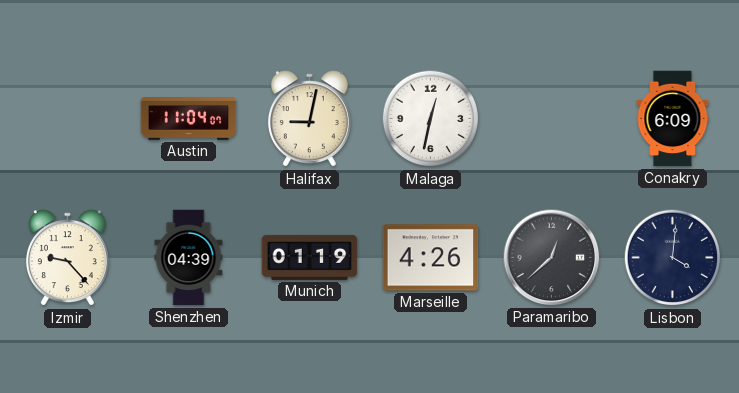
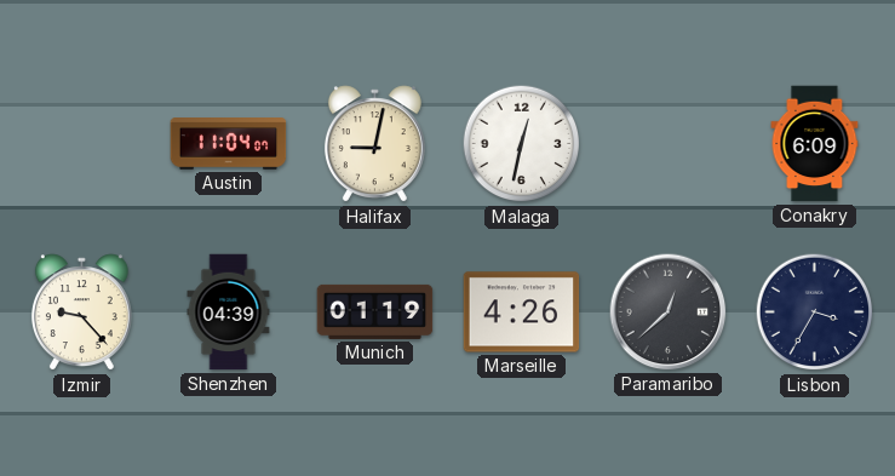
Lisbon: 4:01 -> 3:35
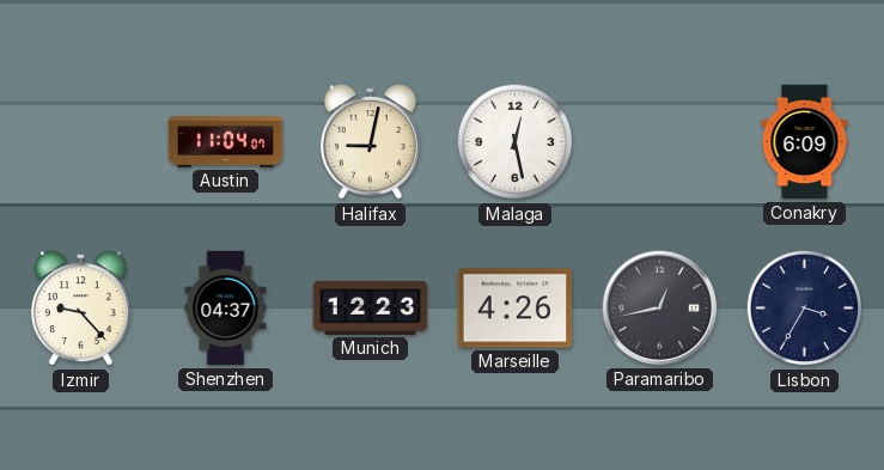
Malaga: 12:32 -> 12:28
Shenzhen: 04:39 -> 04:37
Munich: 01:19 -> 12:23
Paramaribo: 12:38 -> 12:43
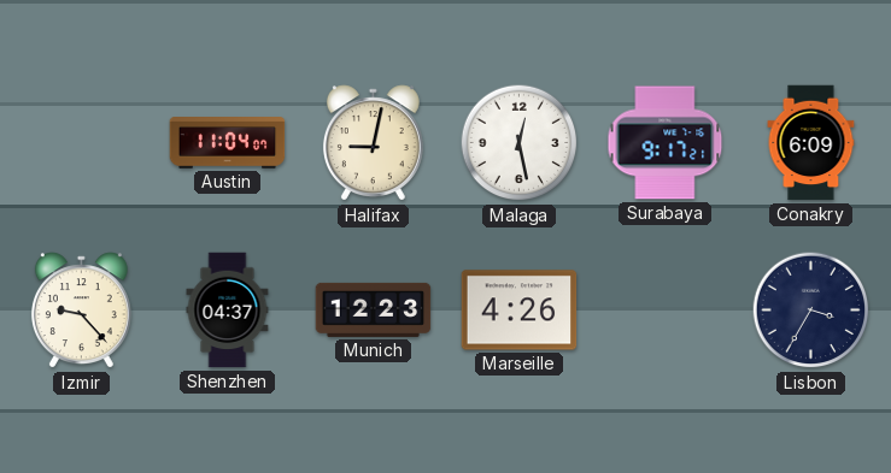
Surabaya: none -> 9:17
Paramaribo: 12:43 -> none
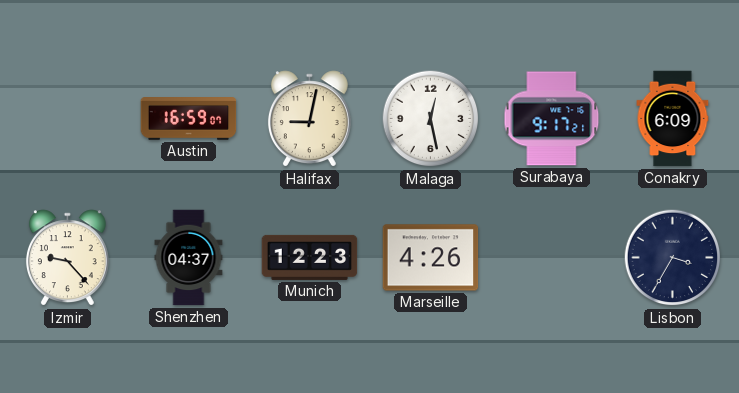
Austin: 11:04 -> 16:59
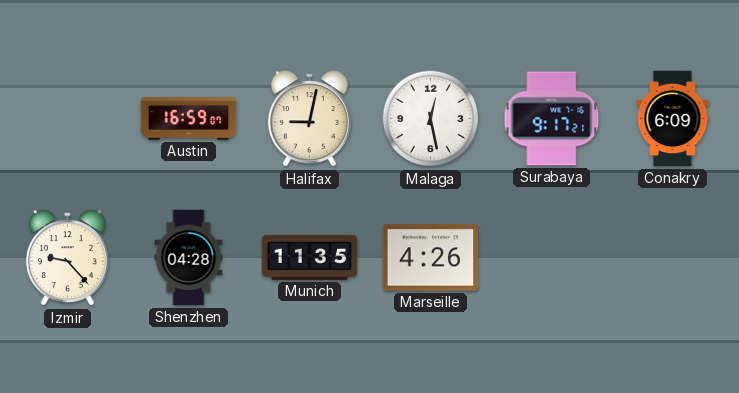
Shenzhen: 04:37 -> 04:28
Munich: 12:23 -> 11:35
Lisbon: 3:35 -> none
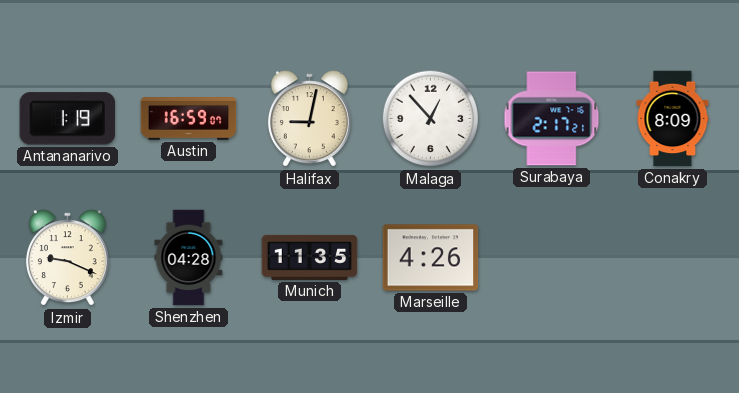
Antananarivo: none -> 1:19
Malaga: 12:28 -> 12:53
Surabaya: 9:17 -> 2:17
Conakry: 6:09 -> 8:09
Izmir: 9:23 -> 9:19
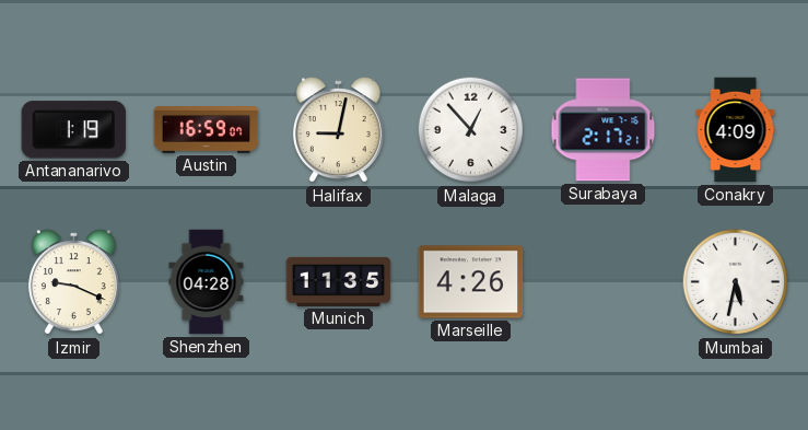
Conakry: 8:09 -> 4:09
Mumbai: none -> 5:32
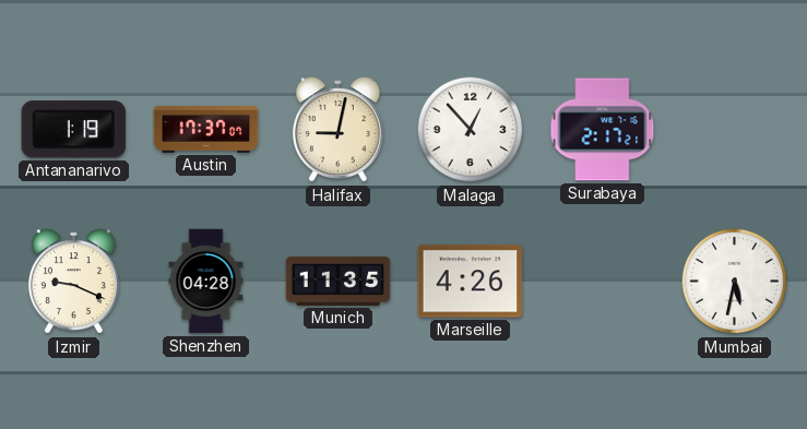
Austin: 16:59 -> 17:37
Conakry: 4:09 -> none
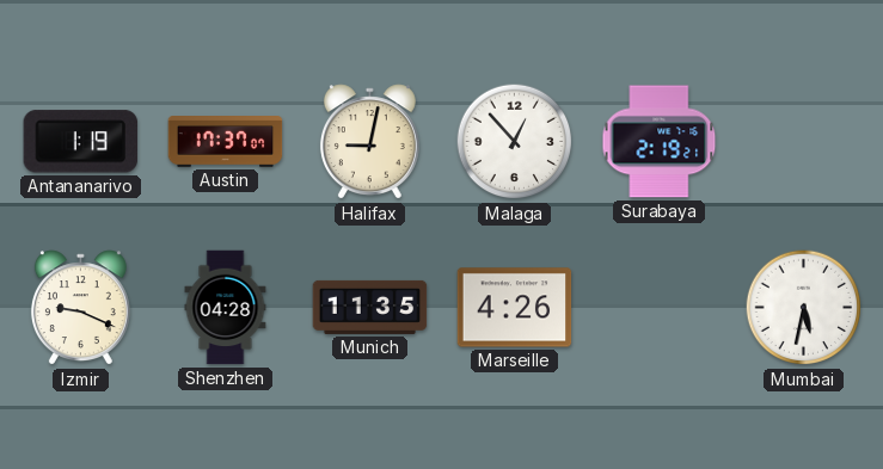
Surabaya: 2:17 -> 2:19
